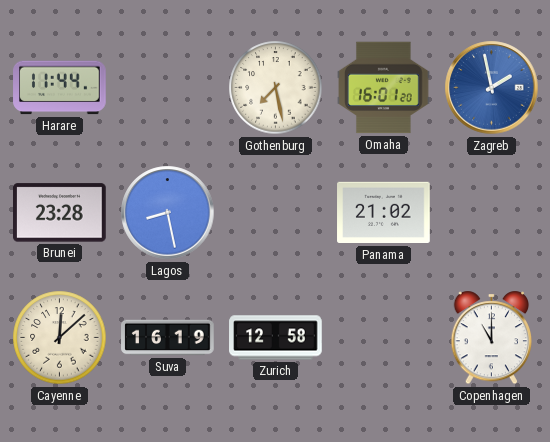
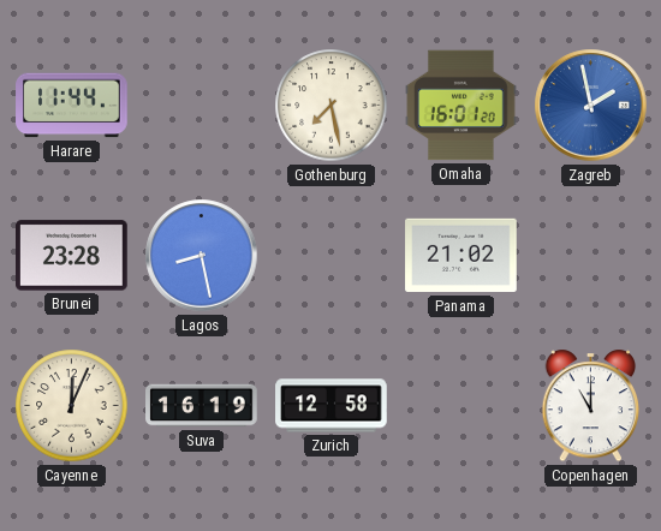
Cayenne: 12:08 -> 12:04
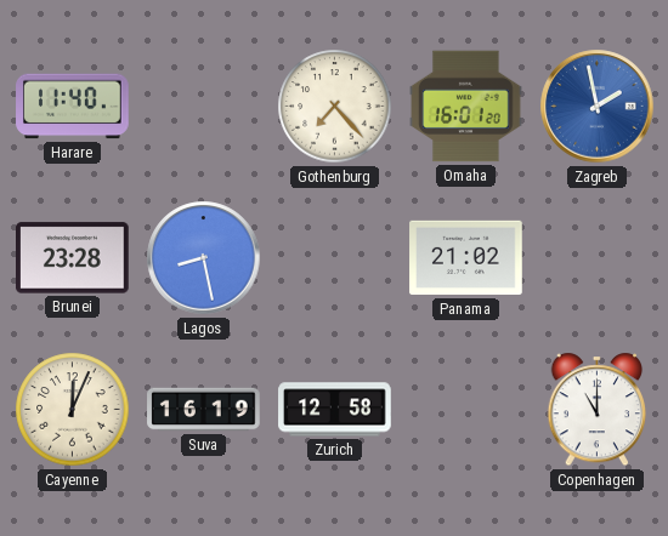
Harare: 11:44 -> 11:40
Gothenburg: 7:28 -> 7:23
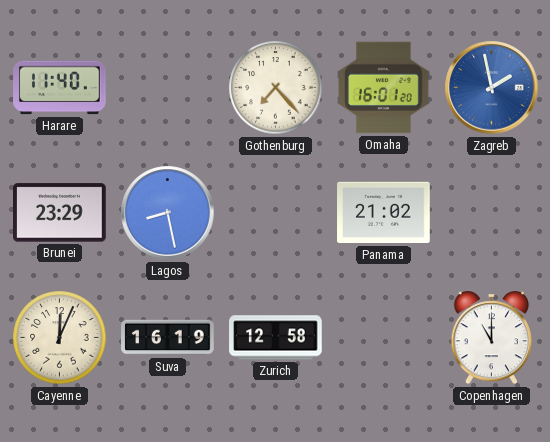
Brunei: 23:28 -> 23:29
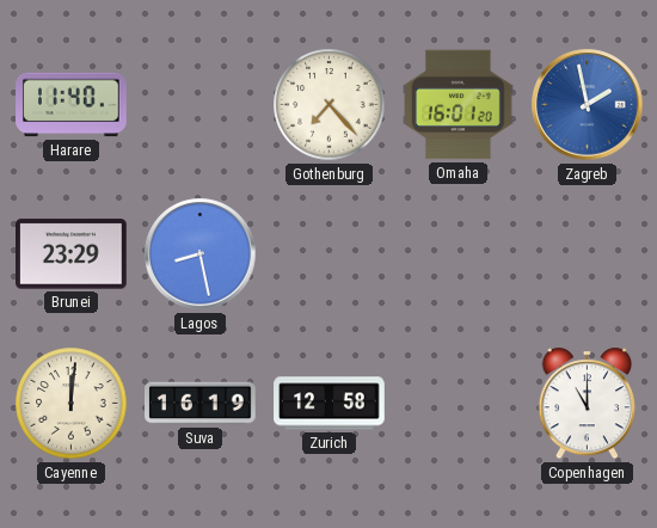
Panama: 21:02 -> none
Cayenne: 12:04 -> 12:01
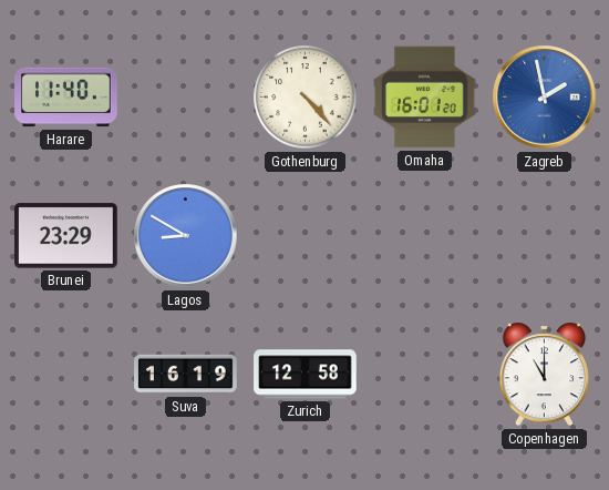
Gothenburg: 7:23 -> 4:23
Lagos: 8:28 -> 8:50
Cayenne: 12:01 -> none
